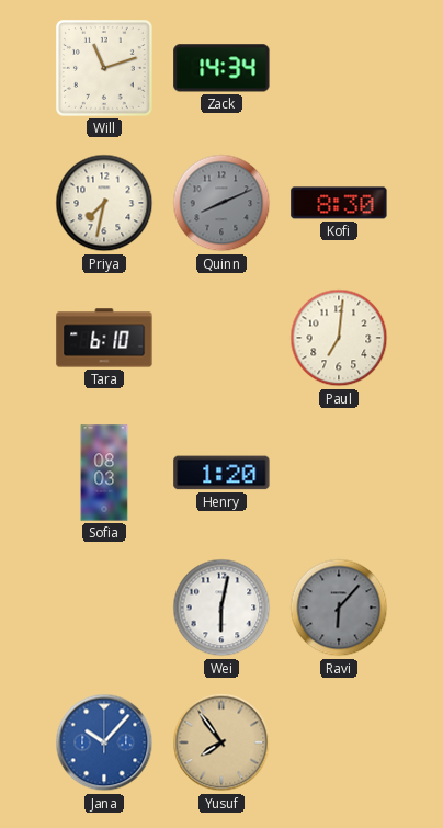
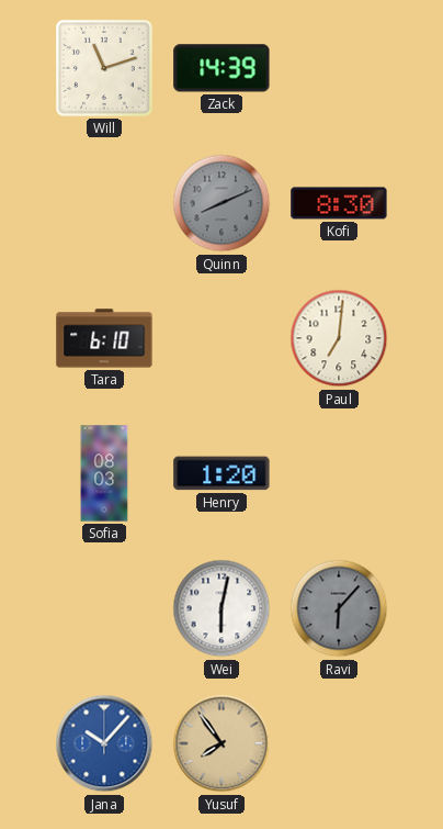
Zack: 14:34 -> 14:39
Priya: 7:32 -> none
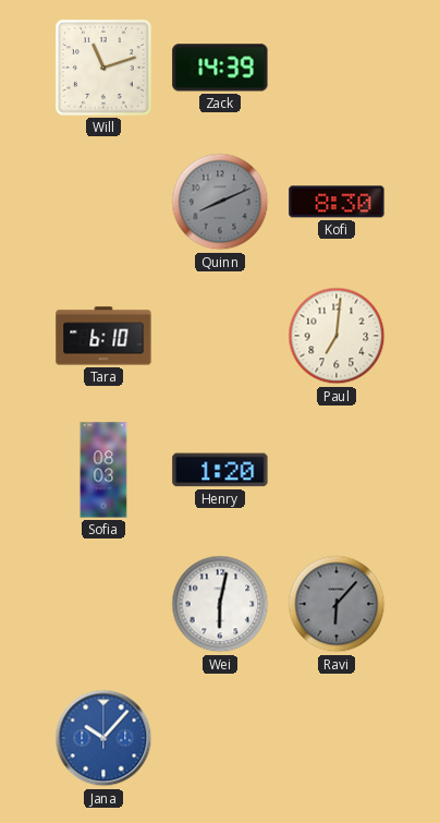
Yusuf: 7:54 -> none
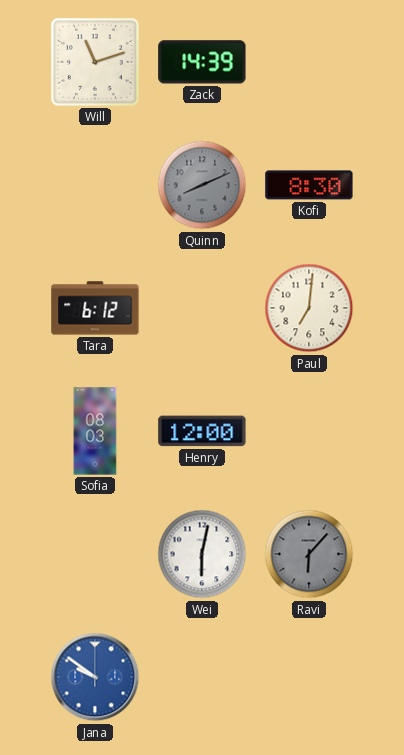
Tara: 6:10 -> 6:12
Henry: 1:20 -> 12:00
Jana: 10:07 -> 9:51
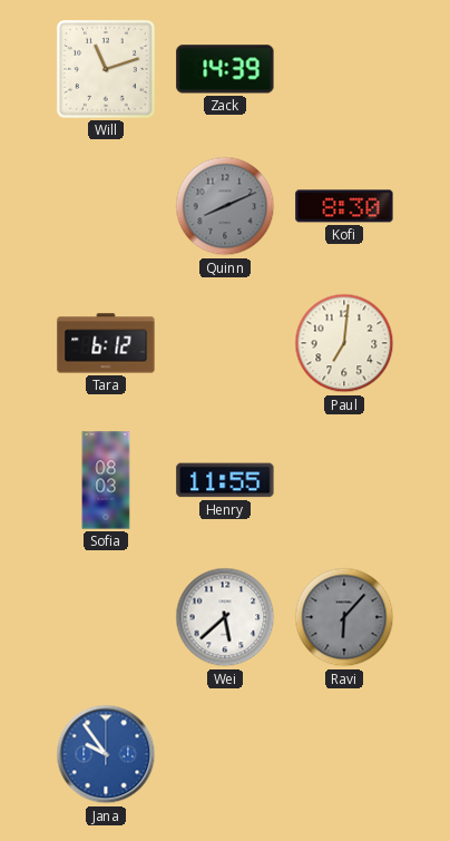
Henry: 12:00 -> 11:55
Wei: 6:02 -> 5:38
Jana: 9:51 -> 9:54
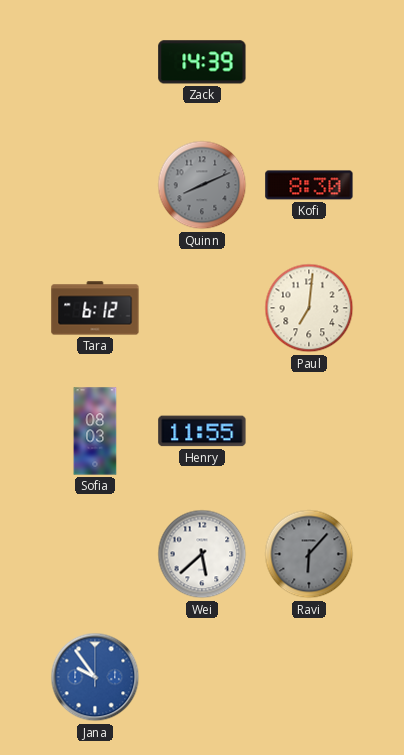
Will: 11:12 -> none
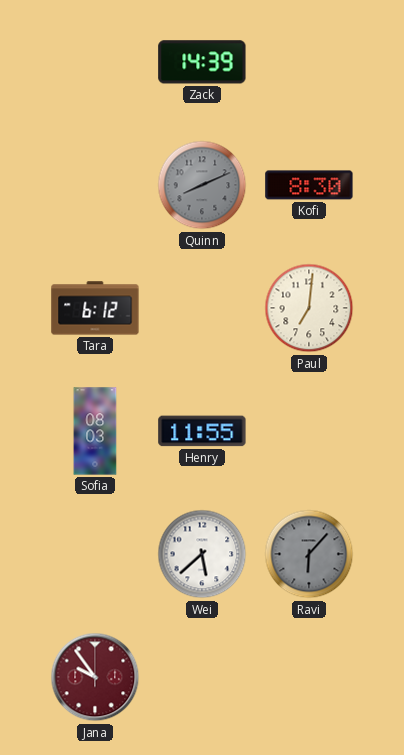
Jana dial: blue -> burgundy
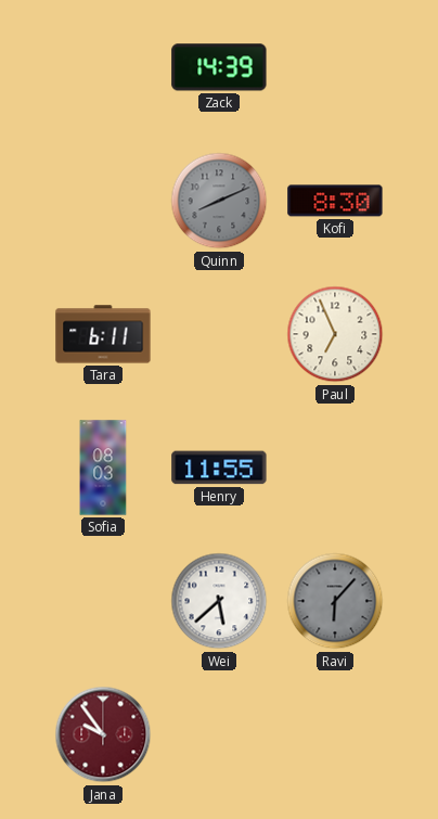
Tara: 6:12 -> 6:11
Paul: 7:01 -> 6:56
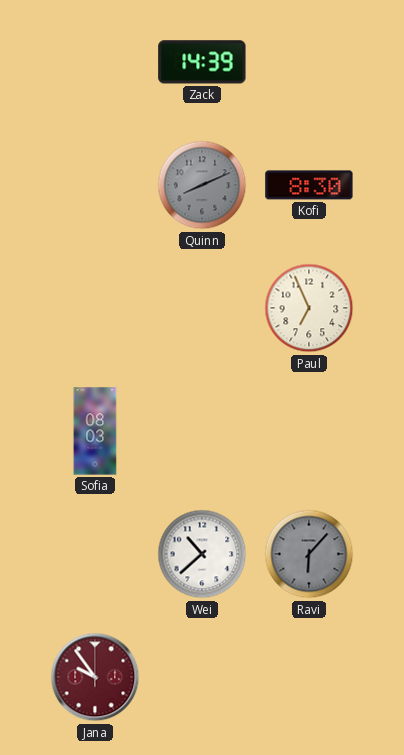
Tara: 6:11 -> none
Henry: 11:55 -> none
Wei: 5:38 -> 10:38
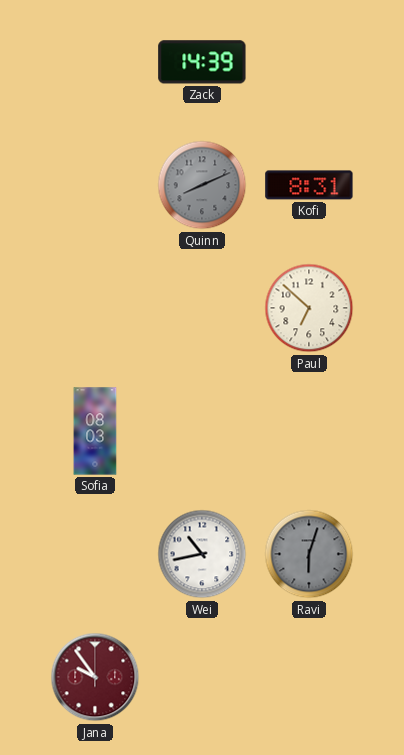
Kofi: 8:30 -> 8:31
Paul: 6:56 -> 6:52
Wei: 10:38 -> 10:43
Ravi: 6:07 -> 6:03
